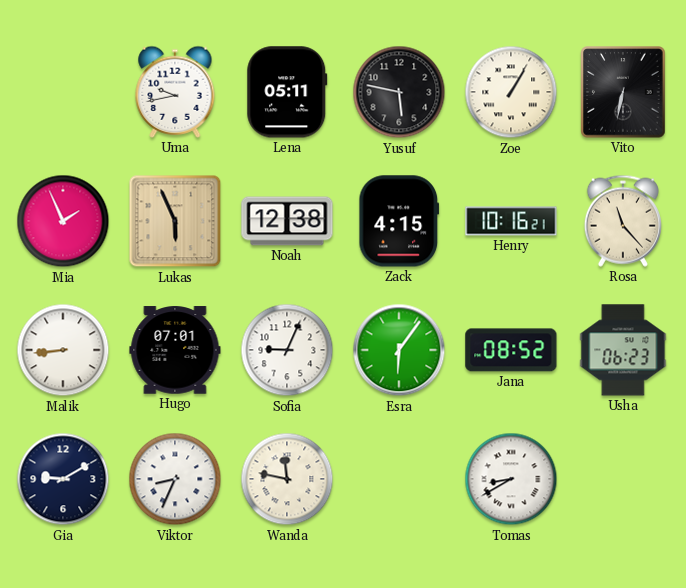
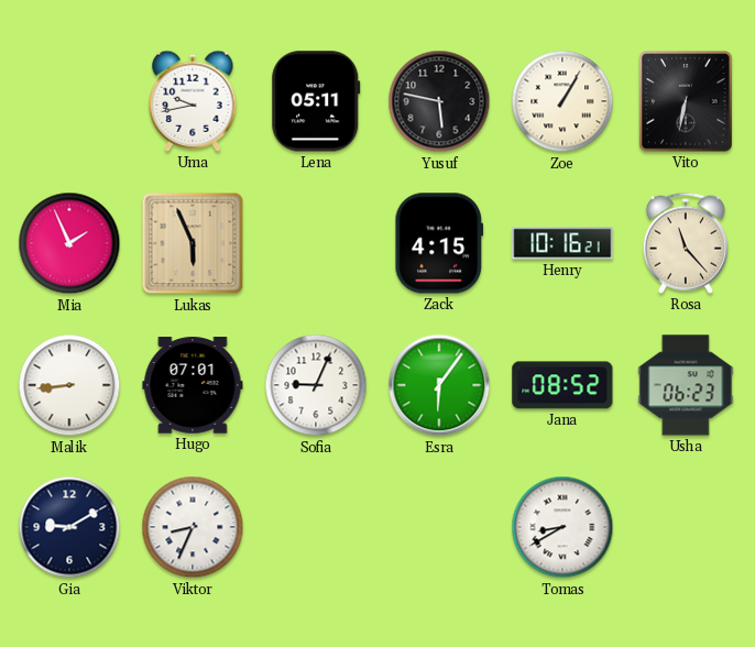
Noah: 12:38 -> none
Wanda: 11:47 -> none
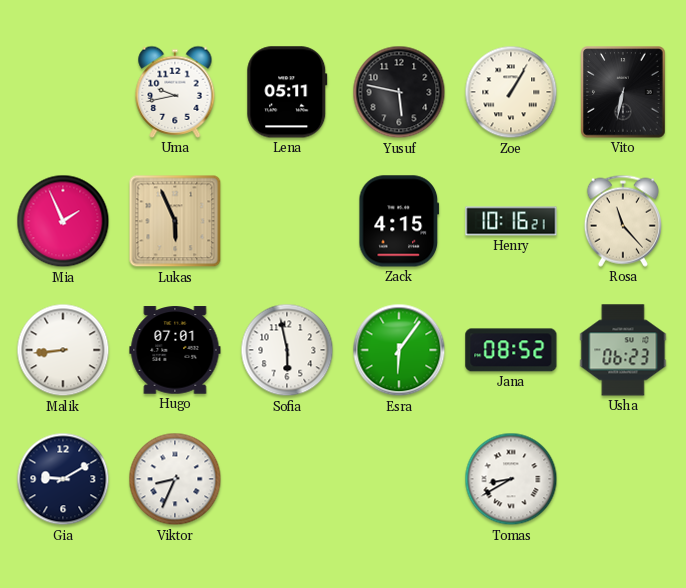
Sofia: 9:04 -> 5:58
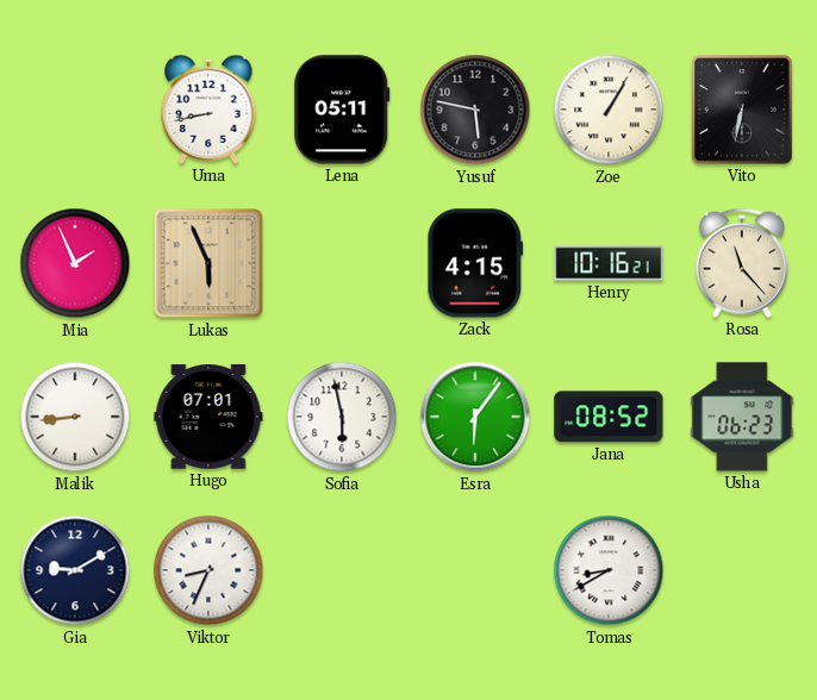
Uma: 9:43 -> 8:43
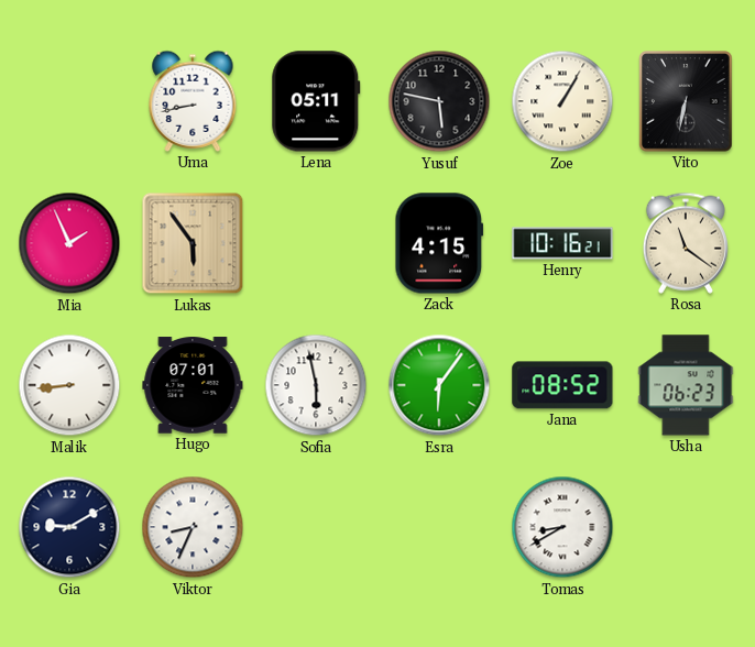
Lukas: 5:56 -> 5:54
Rosa: 11:23 -> 11:21
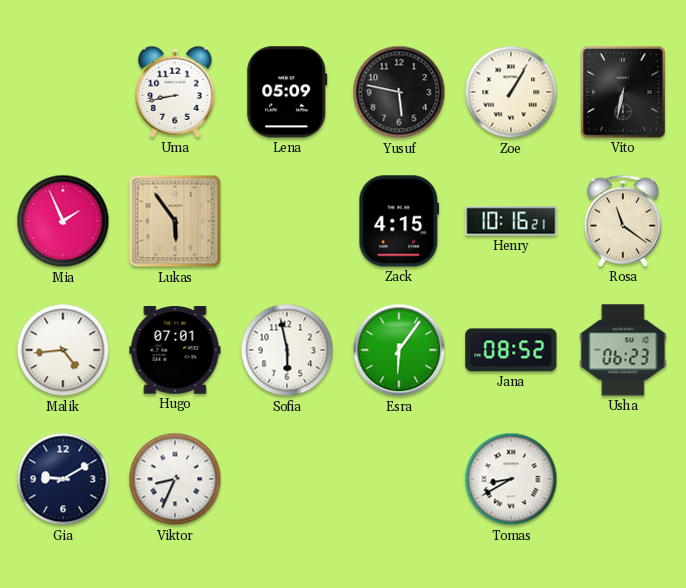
Lena: 05:11 -> 05:09
Malik: 8:44 -> 4:44
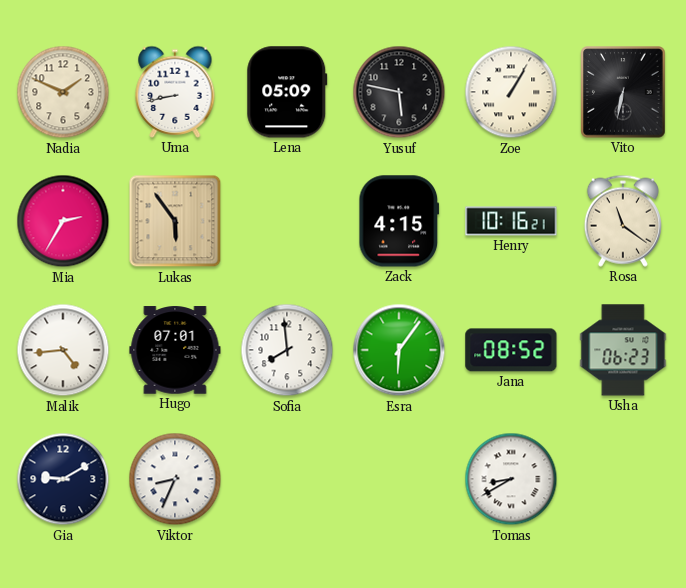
Nadia: none -> 1:49
Mia: 1:56 -> 2:35
Sofia: 5:58 -> 7:59
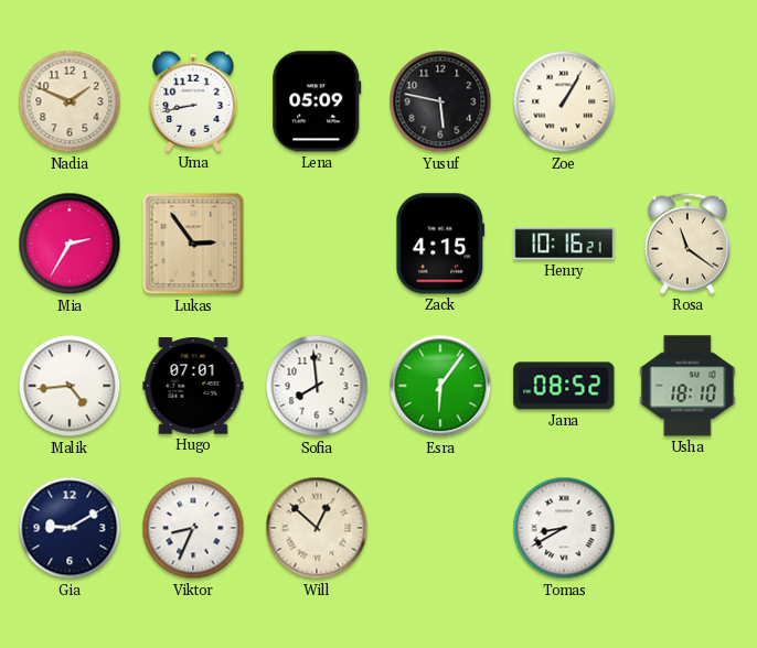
Vito: 6:32 -> none
Lukas: 5:54 -> 2:54
Usha: 06:23 -> 18:10
Will: none -> 12:52
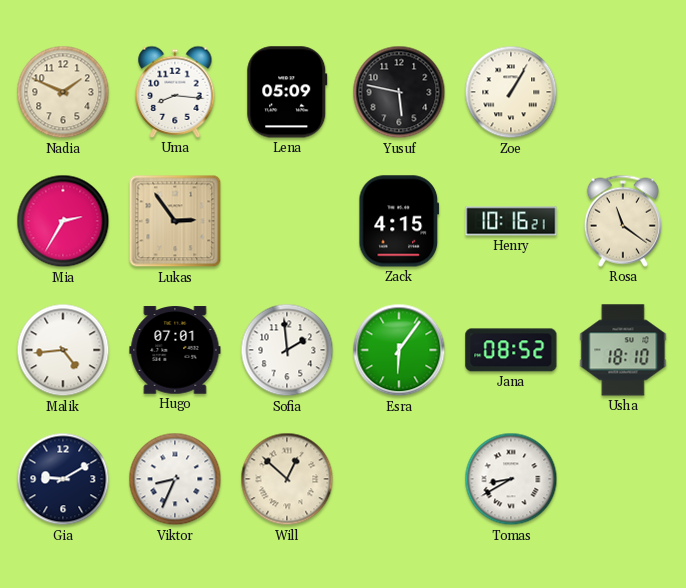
Uma: 8:43 -> 8:16
Sofia: 7:59 -> 1:59
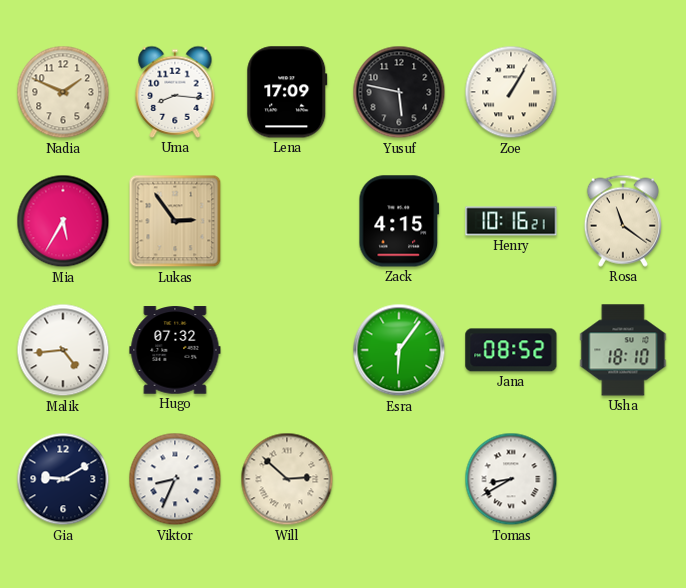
Lena: 05:09 -> 17:09
Mia: 2:35 -> 5:35
Hugo: 07:01 -> 07:32
Sofia: 1:59 -> none
Will: 12:52 -> 2:52
